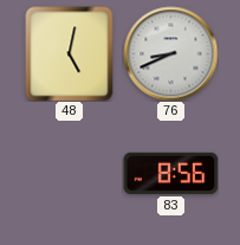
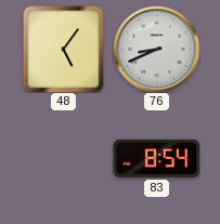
48: 5:02 -> 5:06
83: 8:56 -> 8:54
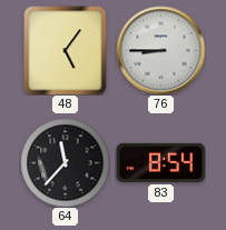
76: 8:41 -> 8:45
64: none -> 11:37
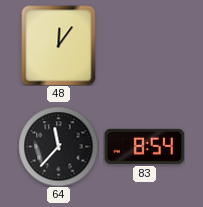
48: 5:06 -> 12:06
76: 8:45 -> none
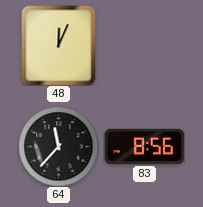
48: 12:06 -> 12:04
83: 8:54 -> 8:56
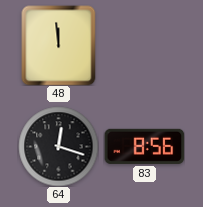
48: 12:04 -> 11:59
64: 11:37 -> 12:18
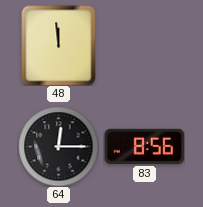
64: 12:18 -> 12:15
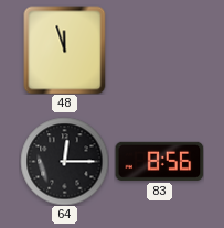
48: 11:59 -> 11:57
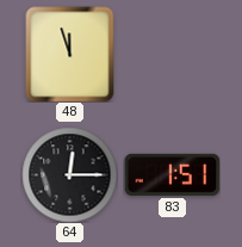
83: 8:56 -> 1:51
